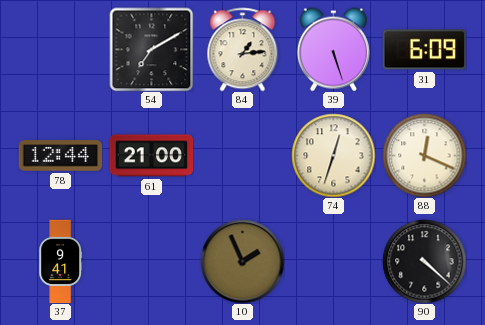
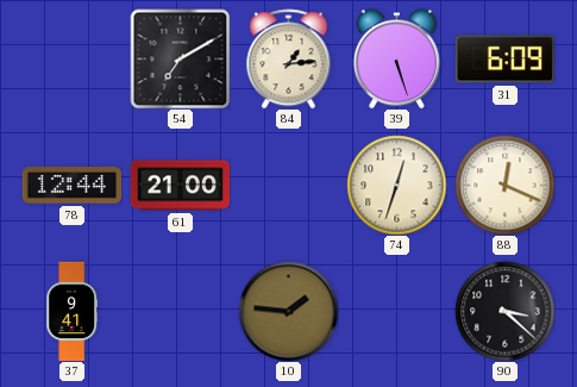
10: 1:56 -> 1:46
90: 4:22 -> 3:22
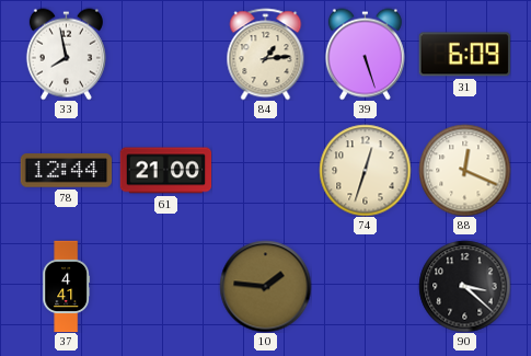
33: none -> 7:58
54: 7:10 -> none
37: 9:41 -> 4:41
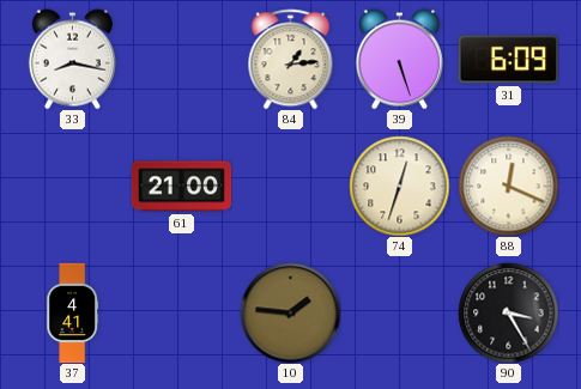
33: 7:58 -> 8:17
78: 12:44 -> none
90: 3:22 -> 3:25
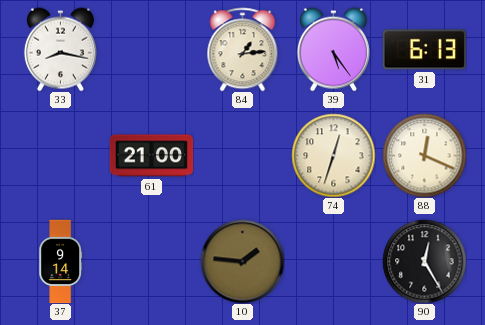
39: 5:27 -> 5:24
31: 6:09 -> 6:13
37: 4:41 -> 9:14
90: 3:25 -> 12:25
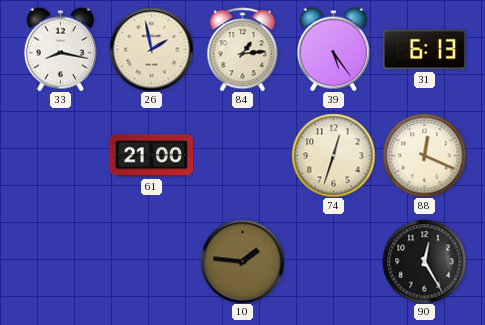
26: none -> 1:58
37: 9:14 -> none
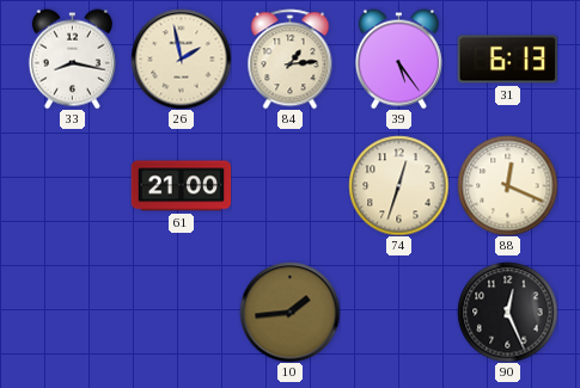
10: 1:46 -> 1:44
90: 12:25 -> 12:26
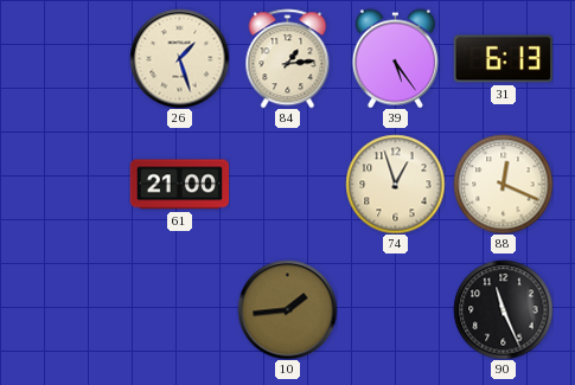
33: 8:17 -> none
26: 1:58 -> 1:27
74: 12:33 -> 12:57
90: 12:26 -> 11:26
